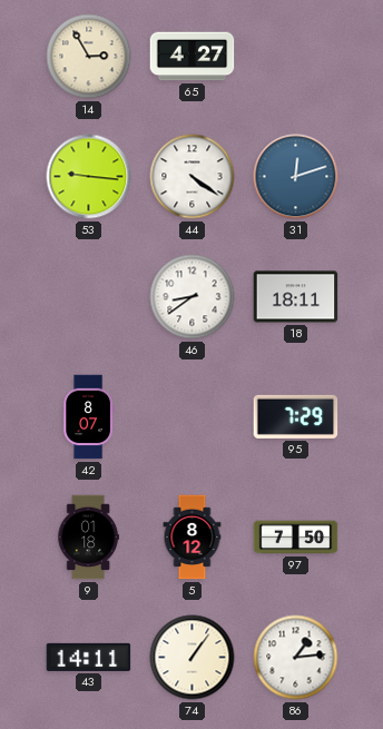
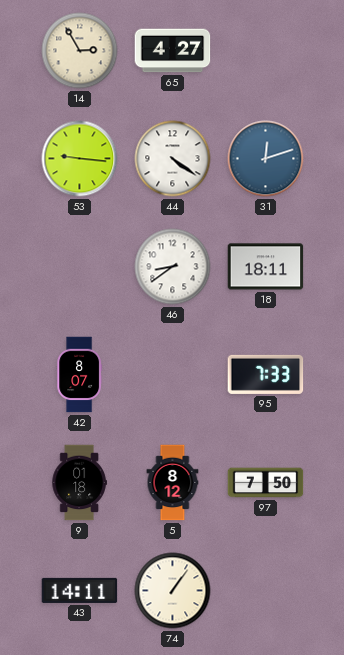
95: 7:29 -> 7:33
86: 1:14 -> none
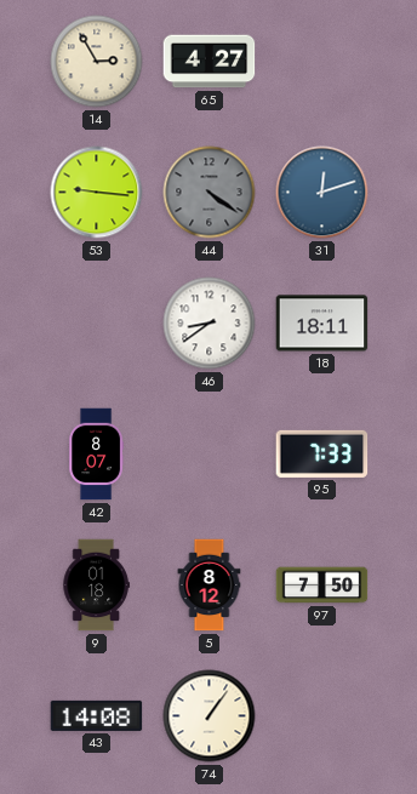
44 dial: white -> grey
43: 14:11 -> 14:08
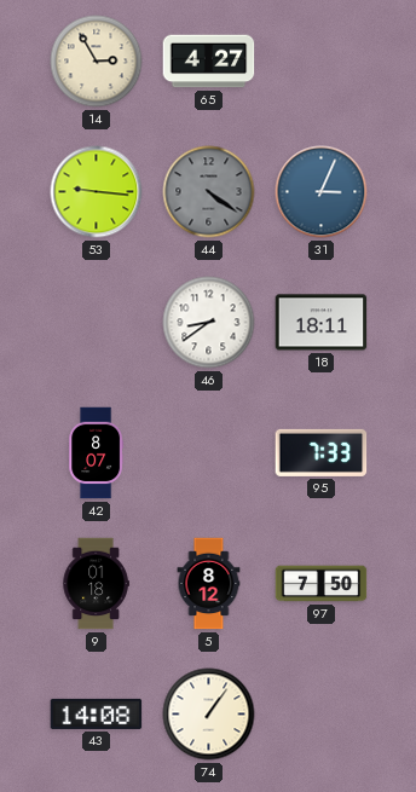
31: 12:12 -> 3:04
